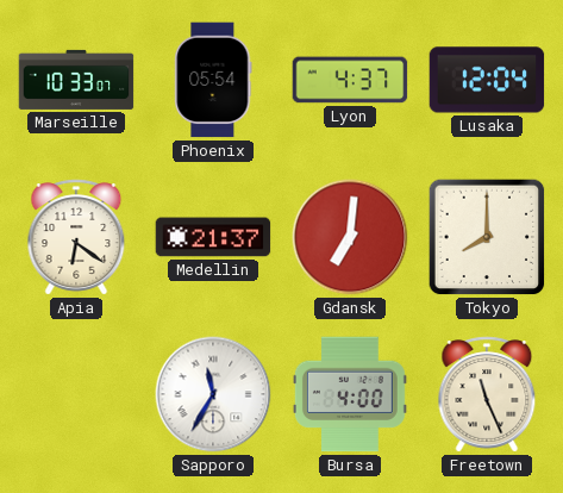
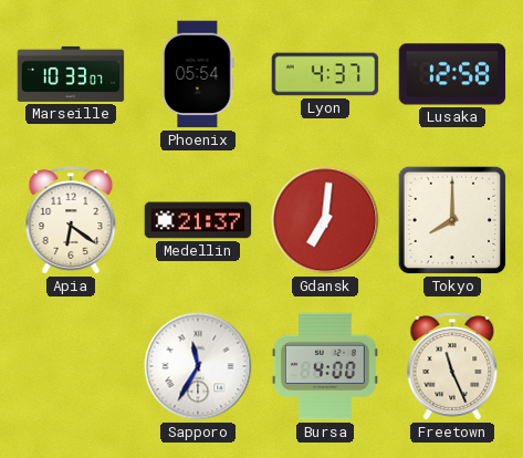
Lusaka: 12:04 -> 12:58
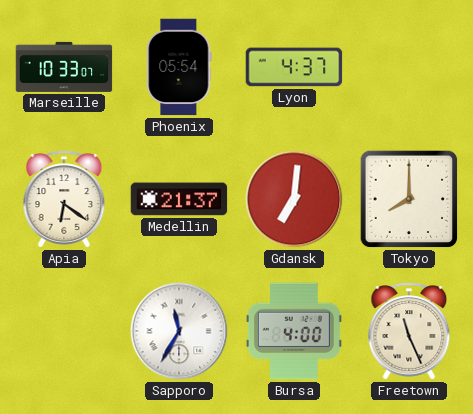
Lusaka: 12:58 -> none
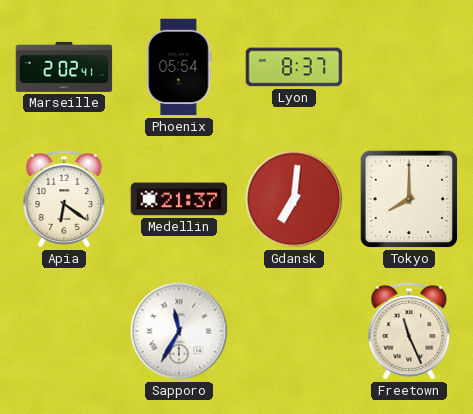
Marseille: 10:33 -> 2:02
Lyon: 4:37 -> 8:37
Bursa: 4:00 -> none
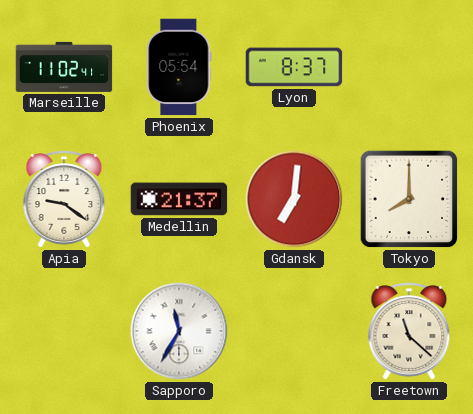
Marseille: 2:02 -> 11:02
Apia: 6:21 -> 9:21
Freetown: 11:26 -> 11:22
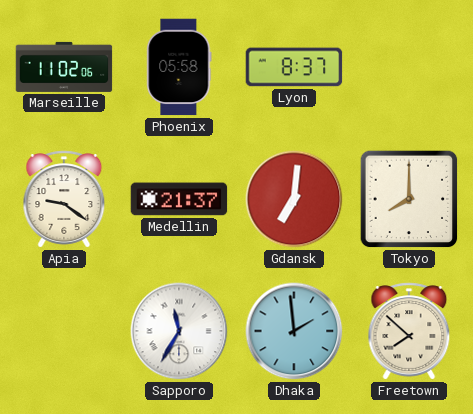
Marseille: 11:02:41 -> 11:02:06
Phoenix: 05:54 -> 05:58
Dhaka: none -> 1:59
Freetown: 11:22 -> 7:52
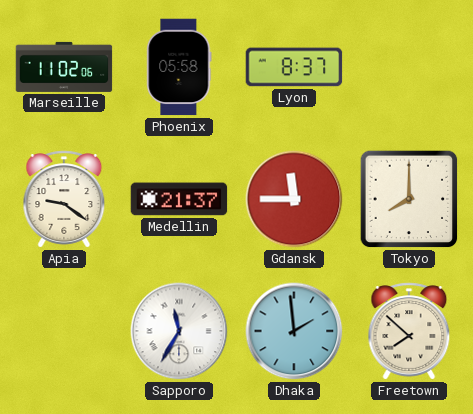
Gdansk: 7:01 -> 11:45
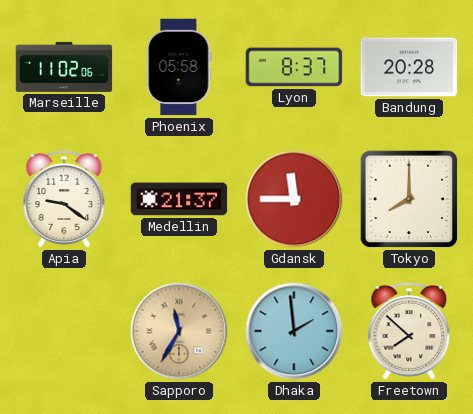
Bandung: none -> 20:28
Sapporo dial: white -> champagne
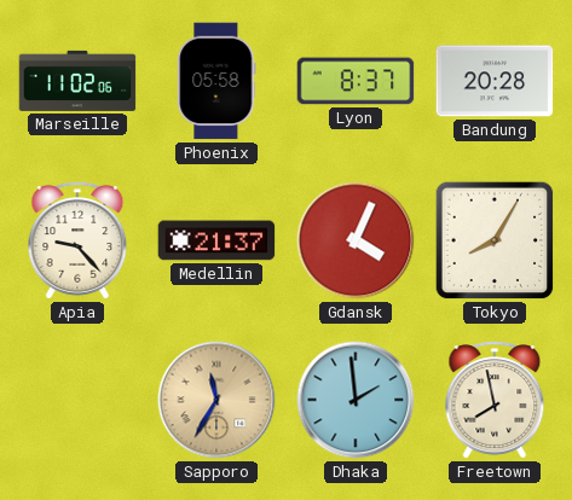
Apia: 9:21 -> 9:23
Gdansk: 11:45 -> 4:04
Tokyo: 8:00 -> 8:05
Freetown: 7:52 -> 7:58
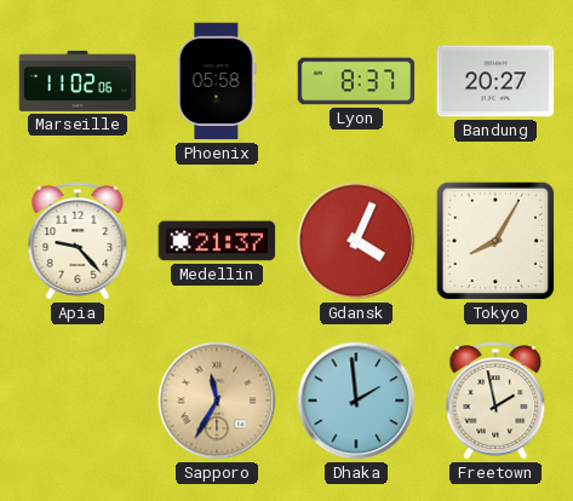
Bandung: 20:28 -> 20:27
Freetown: 7:58 -> 1:58
